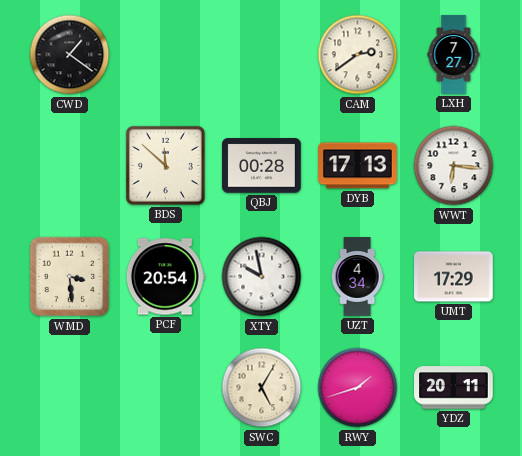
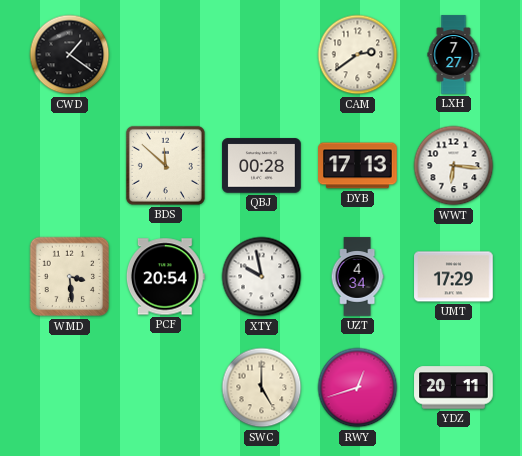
SWC: 5:05 -> 5:00
RWY: 1:42 -> 12:42
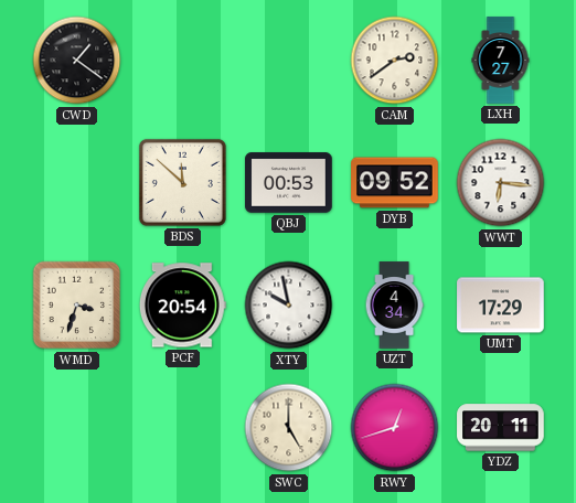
QBJ: 00:28 -> 00:53
DYB: 17:13 -> 09:52
WMD: 3:29 -> 3:33
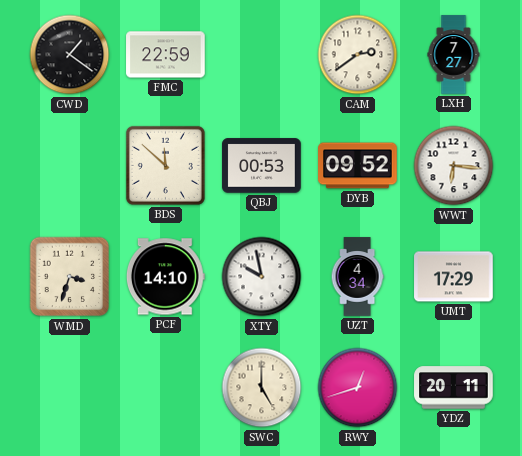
FMC: none -> 22:59
PCF: 20:54 -> 14:10
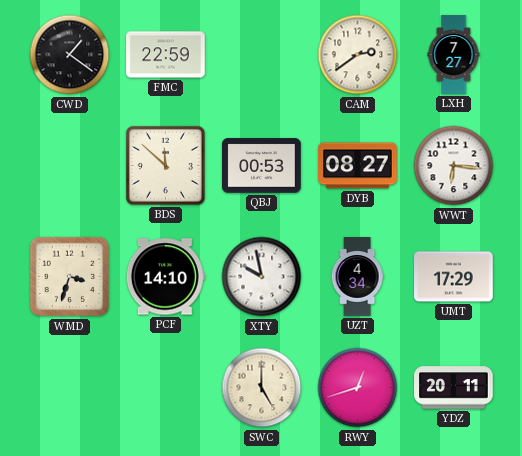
DYB: 09:52 -> 08:27
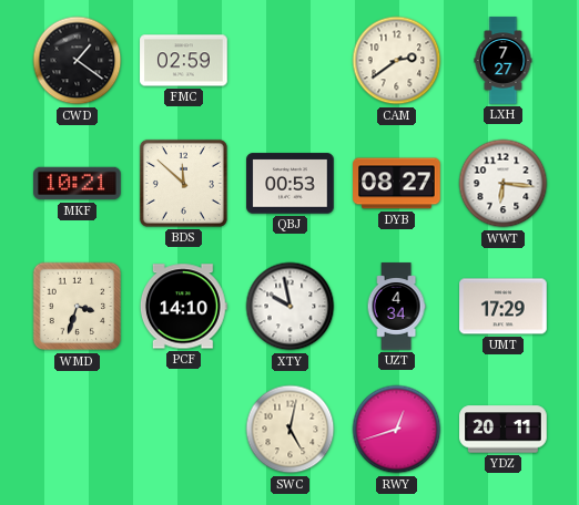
FMC: 22:59 -> 02:59
MKF: none -> 10:21
SWC: 5:00 -> 5:02
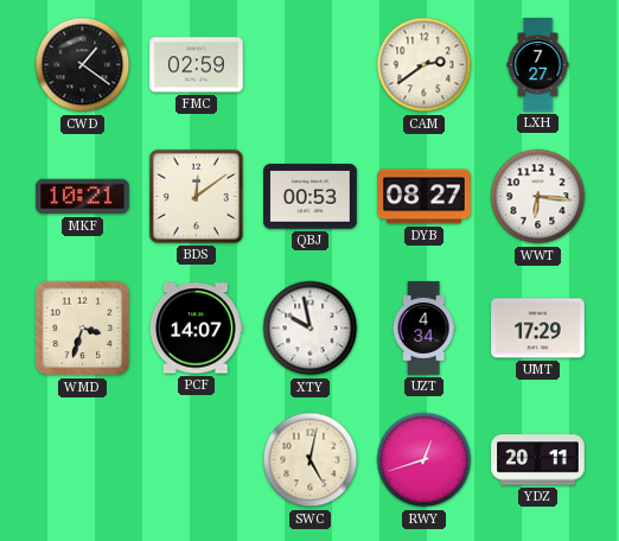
BDS: 11:52 -> 12:09
PCF: 14:10 -> 14:07
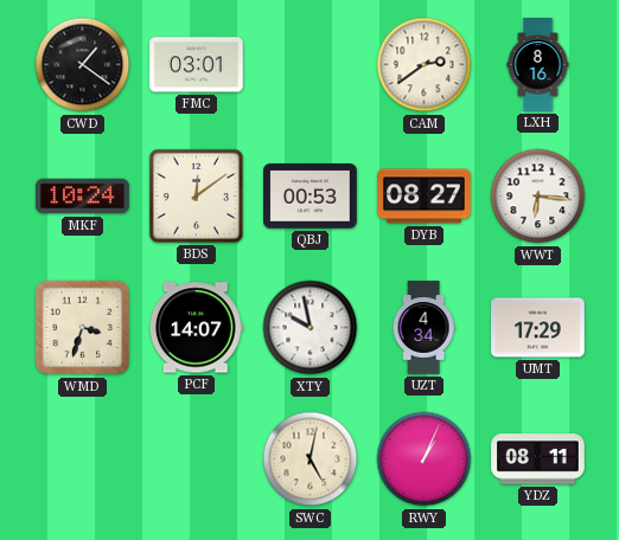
FMC: 02:59 -> 03:01
LXH: 7:27 -> 8:16
MKF: 10:21 -> 10:24
RWY: 12:42 -> 1:04
YDZ: 20:11 -> 08:11
